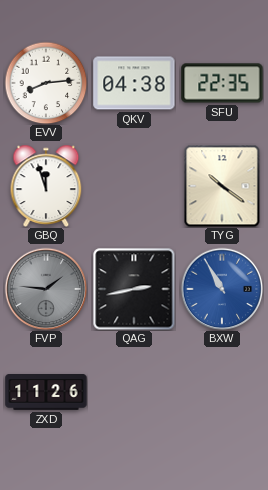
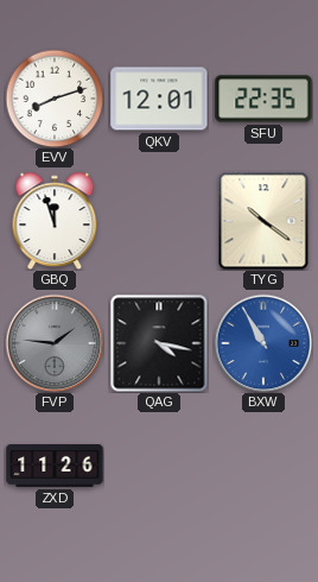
EVV: 8:14 -> 8:12
QKV: 04:38 -> 12:01
QAG: 2:43 -> 4:17
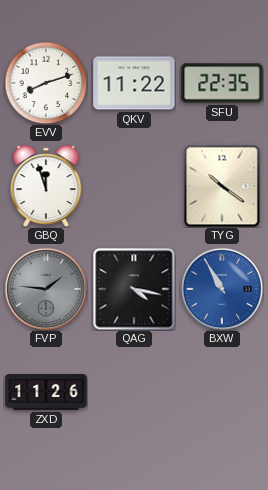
QKV: 12:01 -> 11:22
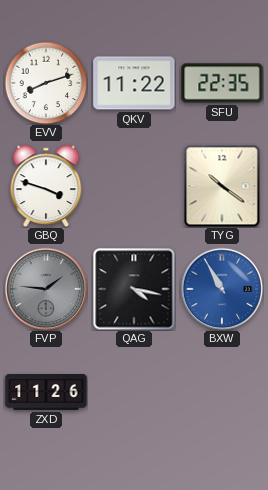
GBQ: 11:57 -> 3:48
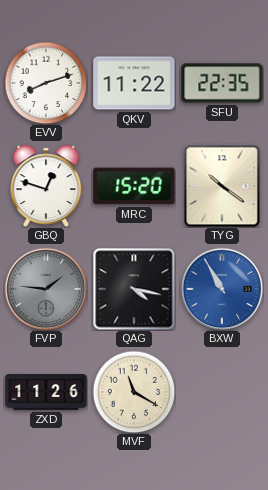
GBQ: 3:48 -> 12:48
MRC: none -> 15:20
MVF: none -> 11:20
